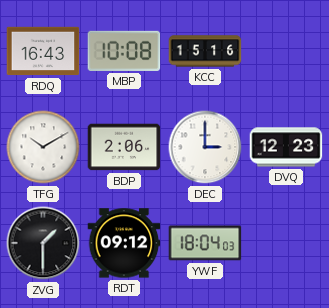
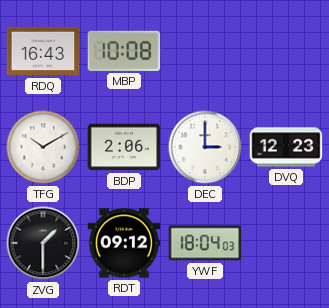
KCC: 15:16 -> none
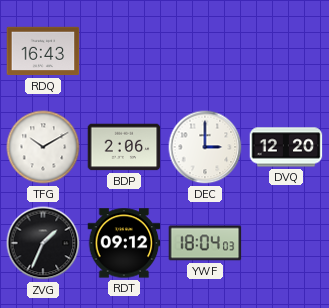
MBP: 10:08 -> none
DVQ: 12:23 -> 12:20
ZVG: 1:30 -> 1:34
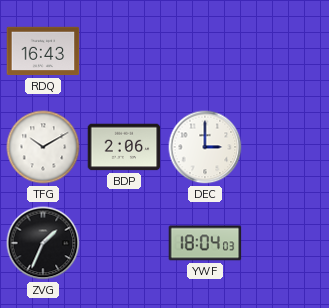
DVQ: 12:20 -> none
RDT: 09:12 -> none
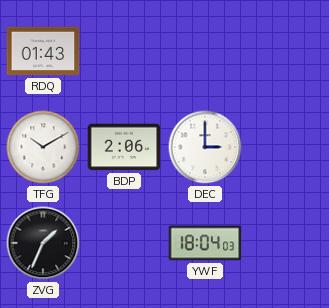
RDQ: 16:43 -> 01:43
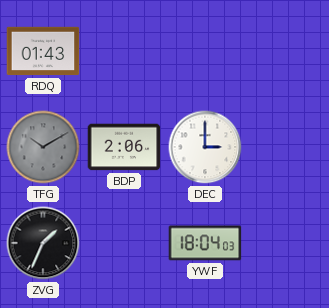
TFG dial: white -> grey
